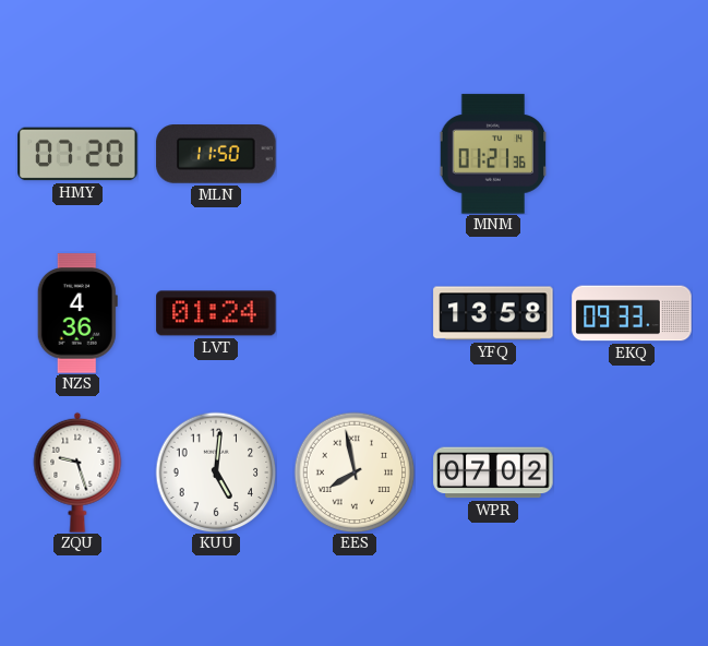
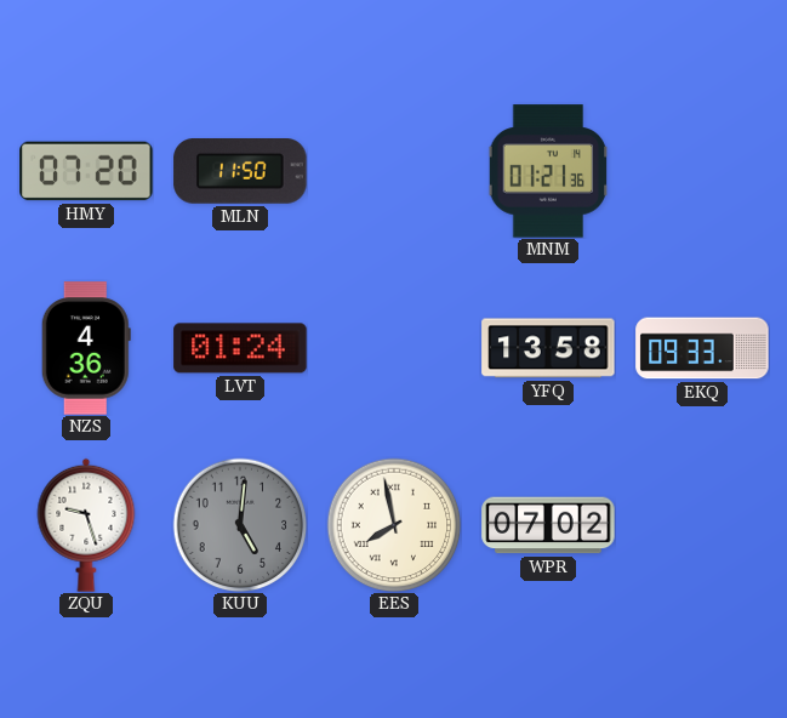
KUU dial: white -> grey
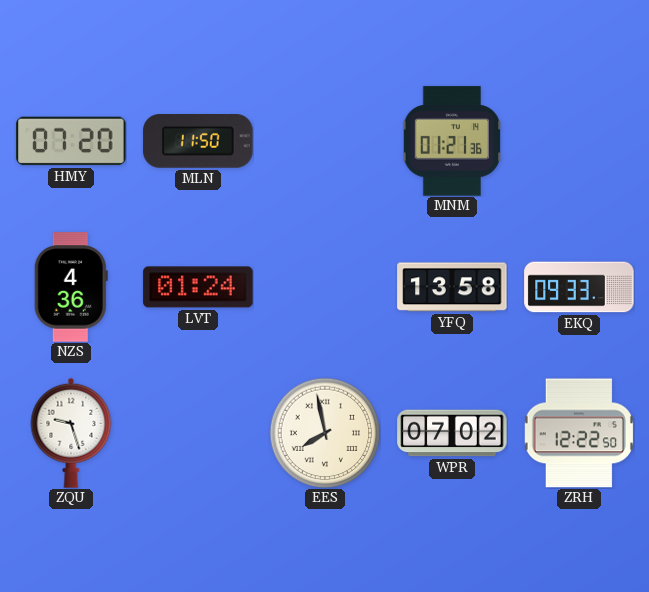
KUU: 5:01 -> none
ZRH: none -> 12:22
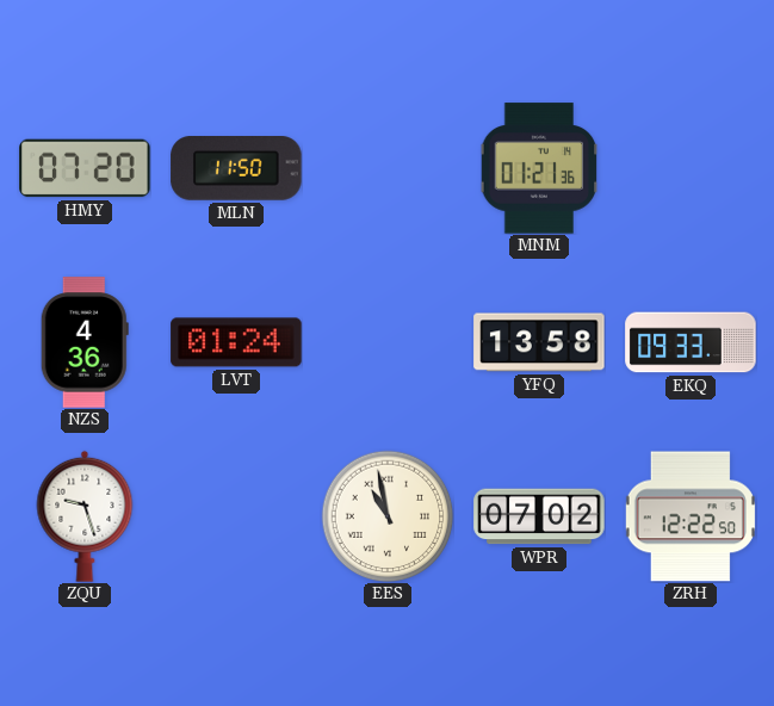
EES: 7:58 -> 10:58
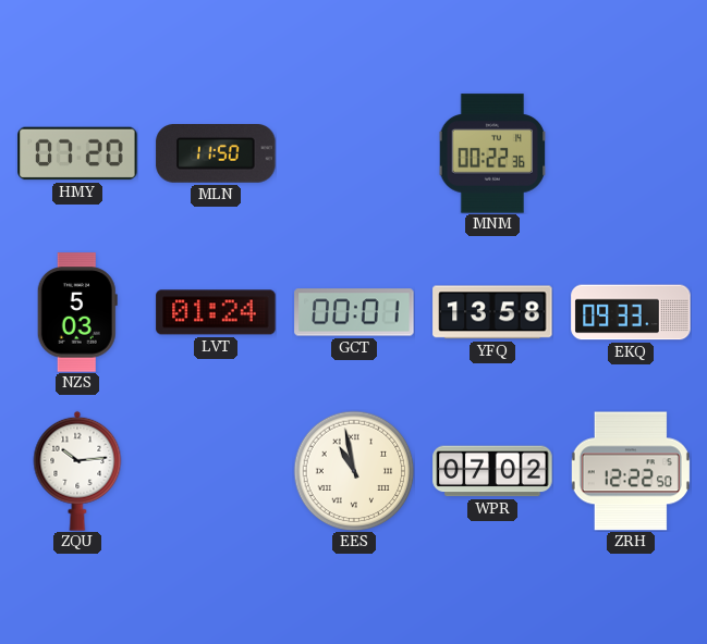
MNM: 01:21 -> 00:22
NZS: 4:36 -> 5:03
GCT: none -> 00:01
ZQU: 9:27 -> 10:14
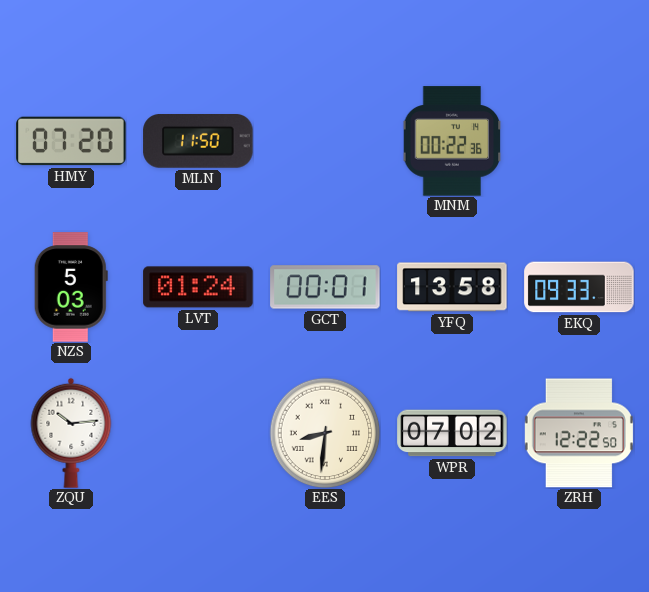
EES: 10:58 -> 8:31
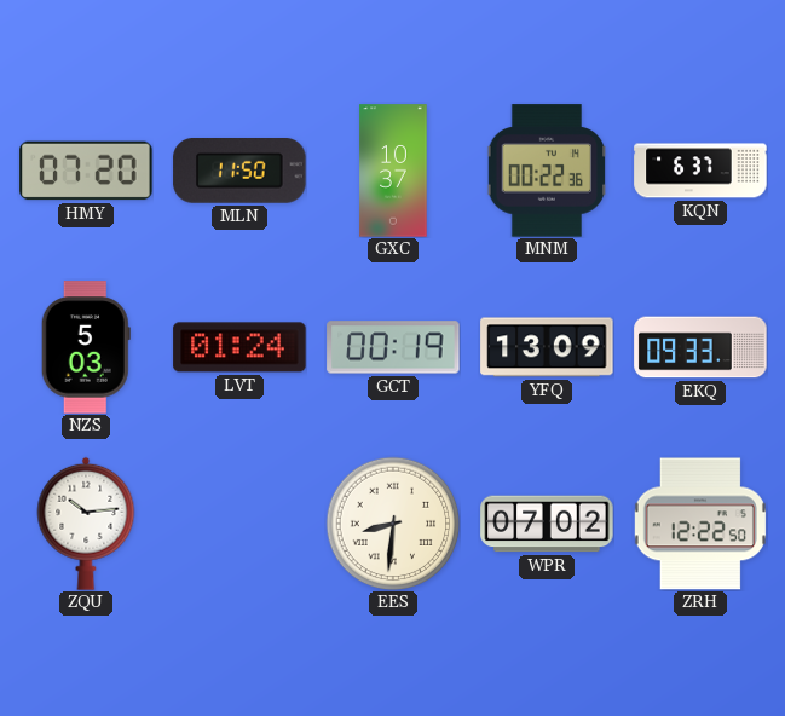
GXC: none -> 10:37
KQN: none -> 6:37
GCT: 00:01 -> 00:19
YFQ: 13:58 -> 13:09
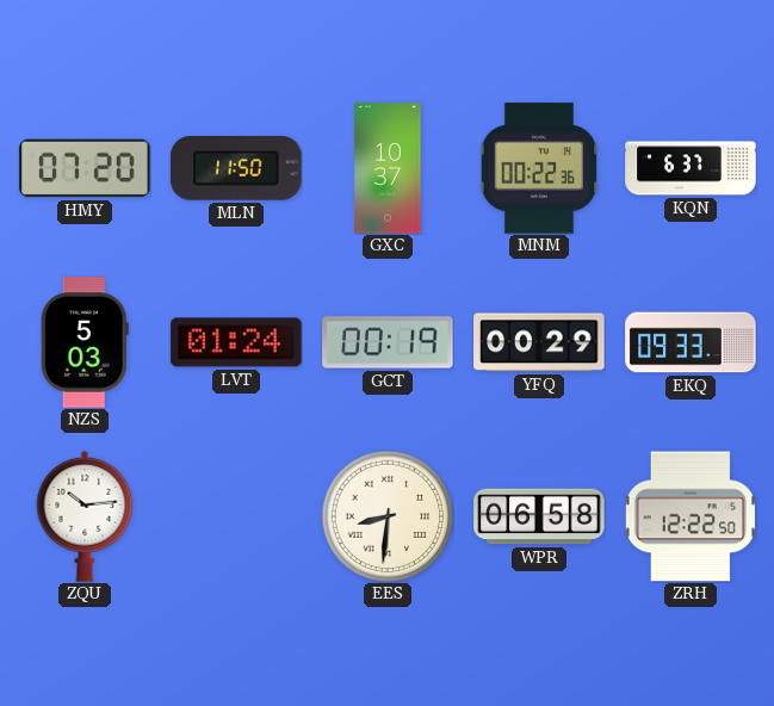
YFQ: 13:09 -> 00:29
WPR: 07:02 -> 06:58
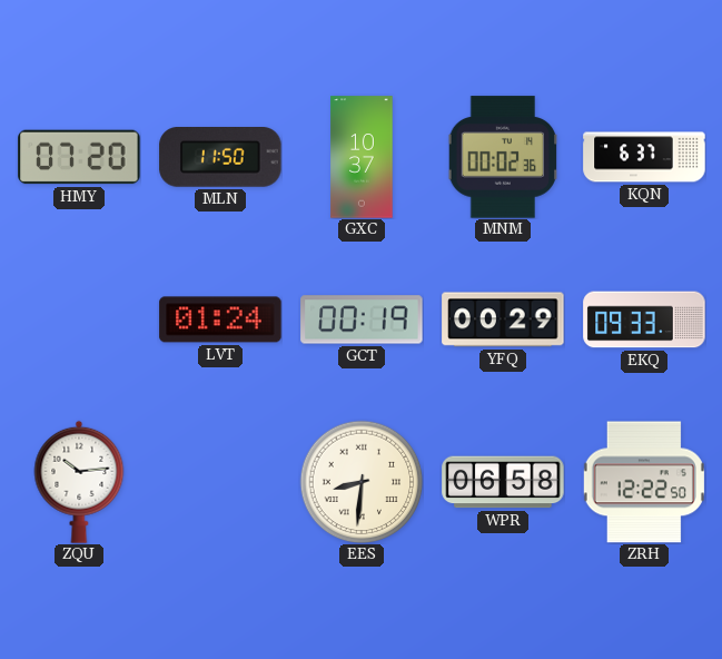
MNM: 00:22 -> 00:02
NZS: 5:03 -> none
